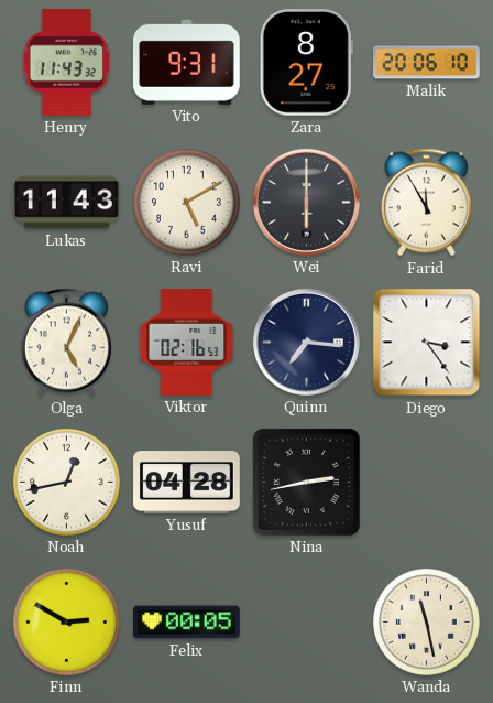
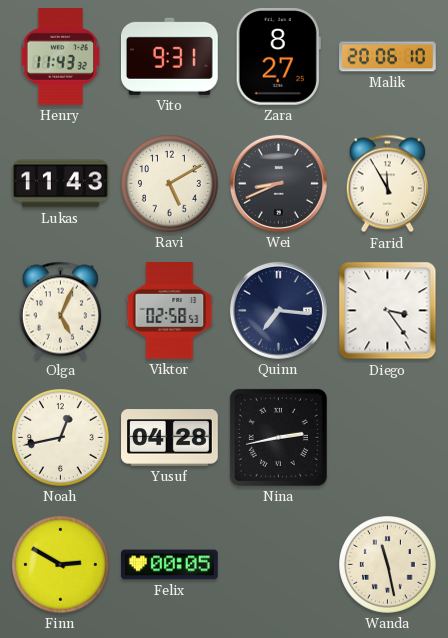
Wei: 6:00 -> 8:41
Viktor: 02:16 -> 02:58
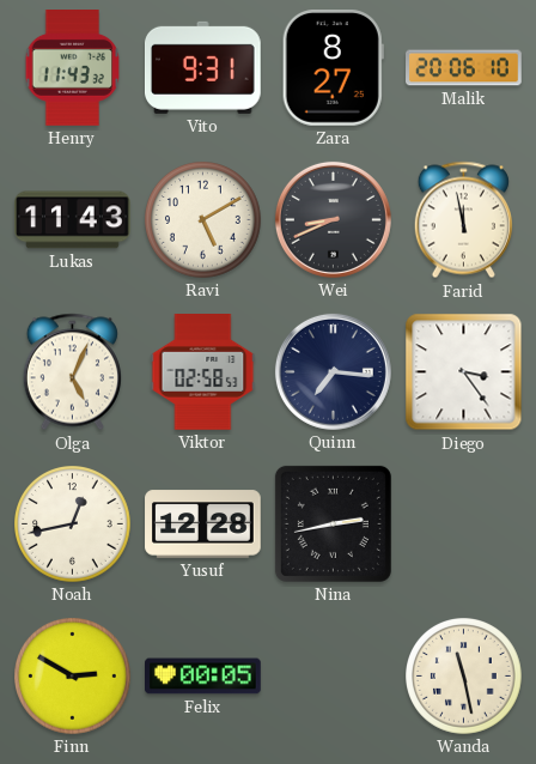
Farid: 11:55 -> 11:58
Yusuf: 04:28 -> 12:28
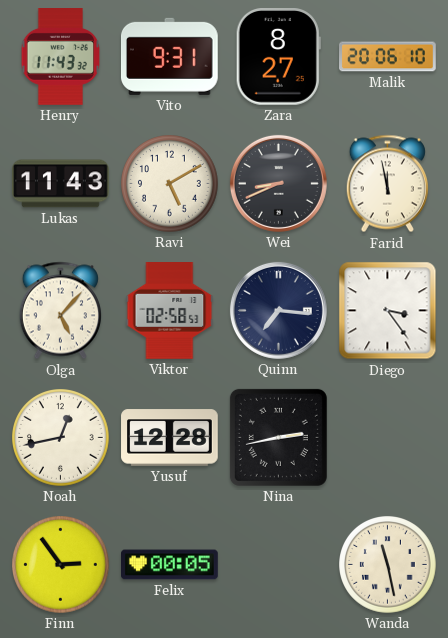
Olga: 5:04 -> 5:07
Finn: 2:50 -> 2:54
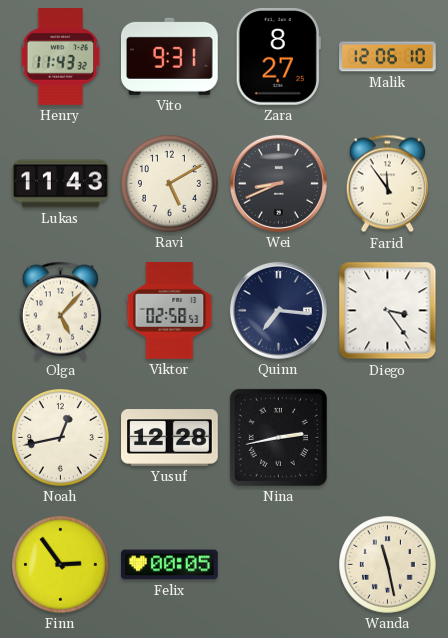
Malik: 20:06 -> 12:06
Farid: 11:58 -> 11:54
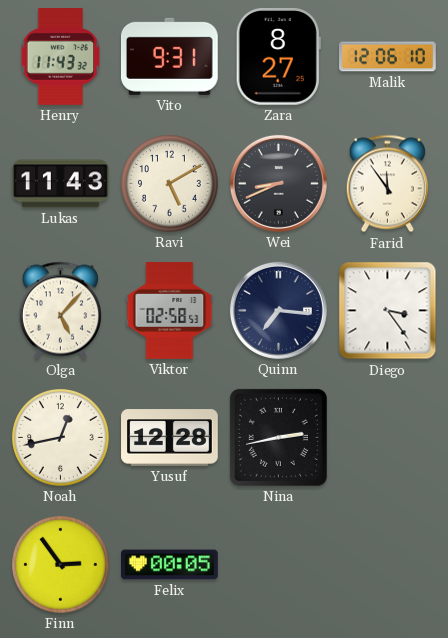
Wanda: 11:28 -> none
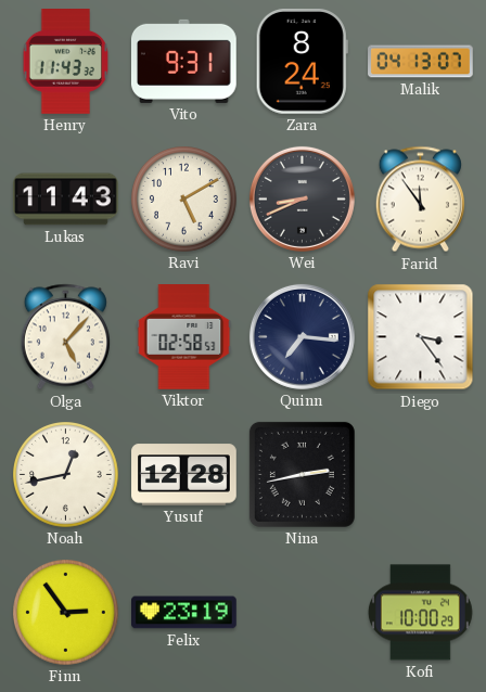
Zara: 8:27 -> 8:24
Malik: 12:06 -> 04:13
Felix: 00:05 -> 23:19
Kofi: none -> 10:00
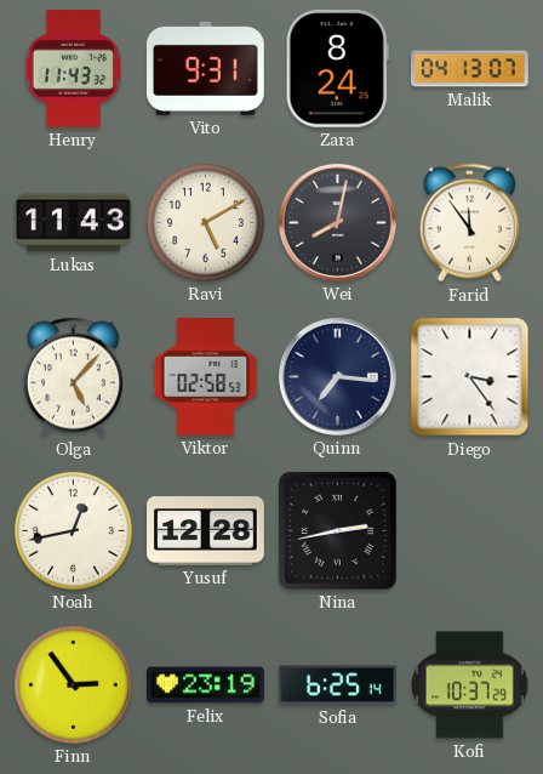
Wei: 8:41 -> 8:02
Sofia: none -> 6:25
Kofi: 10:00 -> 10:37
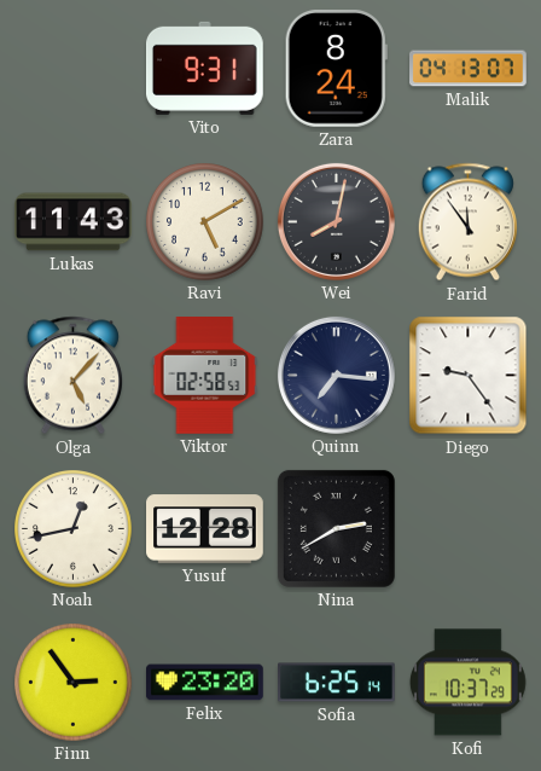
Henry: 11:43 -> none
Diego: 3:24 -> 9:24
Nina: 2:43 -> 2:40
Felix: 23:19 -> 23:20
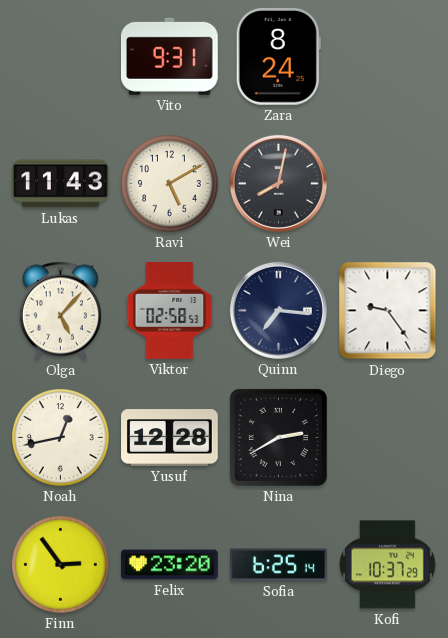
Malik: 04:13 -> none
Farid: 11:54 -> none
